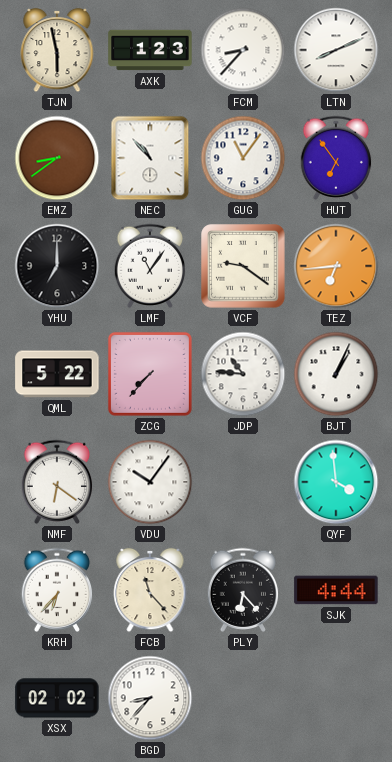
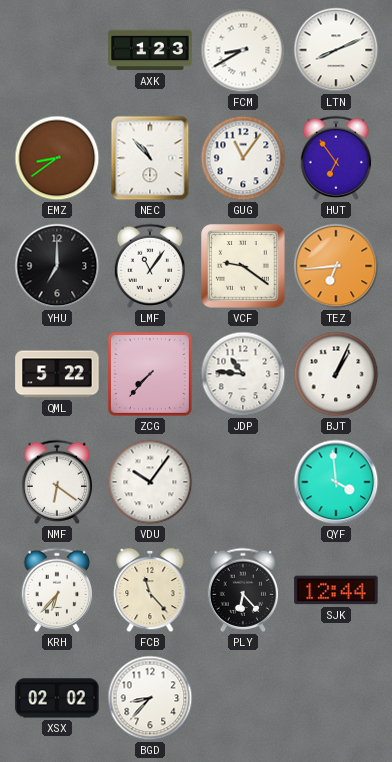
TJN: 5:58 -> none
FCM: 8:37 -> 8:40
SJK: 4:44 -> 12:44
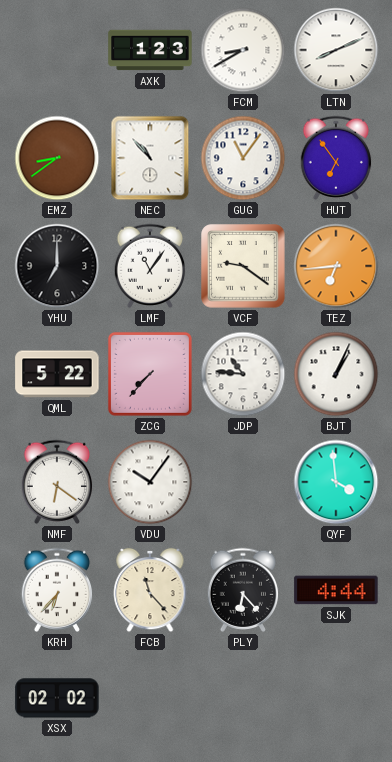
SJK: 12:44 -> 4:44
BGD: 8:37 -> none
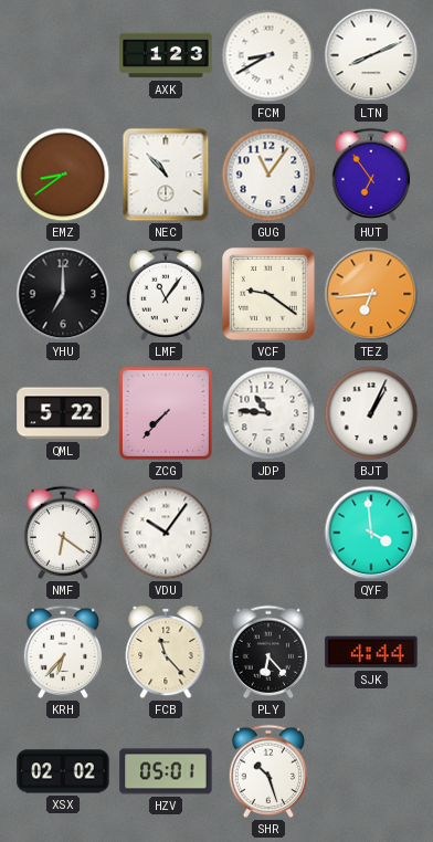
HZV: none -> 05:01
SHR: none -> 10:27
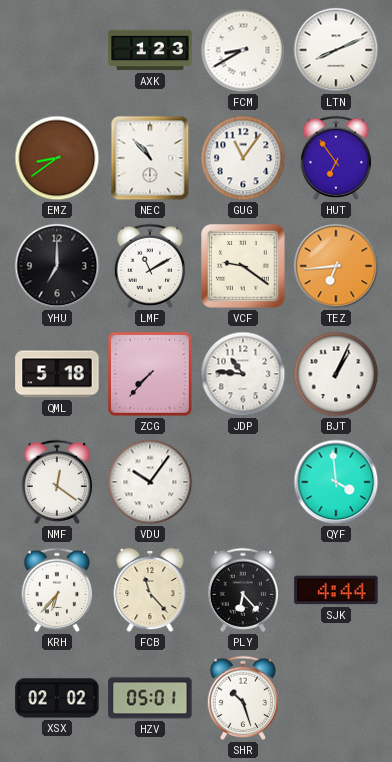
LMF: 11:06 -> 11:10
QML: 5:22 -> 5:18
NMF: 6:21 -> 12:21
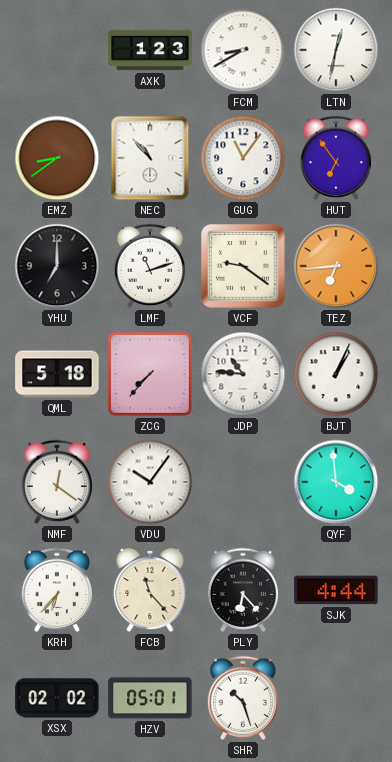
LTN: 8:11 -> 12:32
LMF: 11:10 -> 11:12
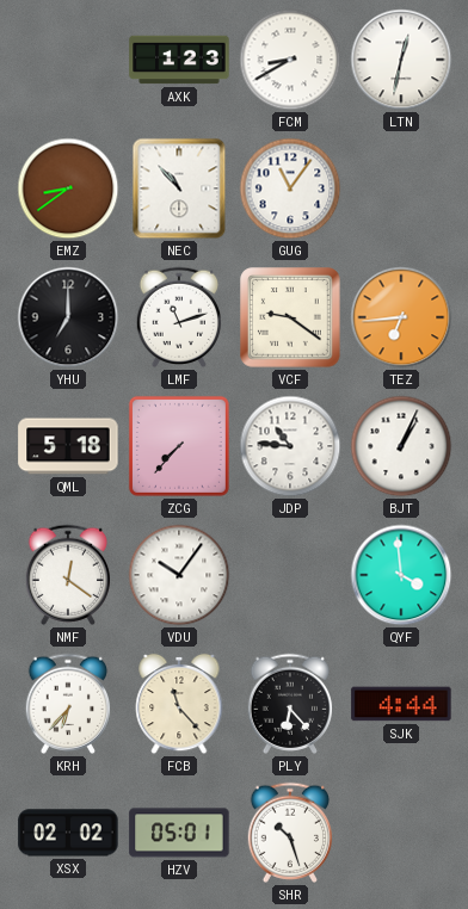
HUT: 6:54 -> none
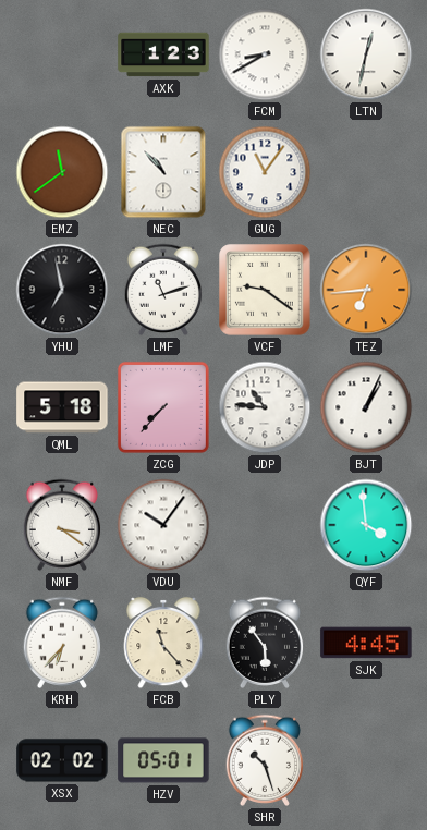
EMZ: 8:39 -> 11:39
YHU: 7:00 -> 6:58
NMF: 12:21 -> 3:21
PLY: 6:23 -> 5:54
SJK: 4:44 -> 4:45
